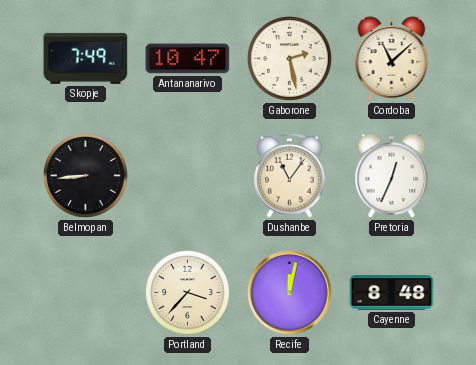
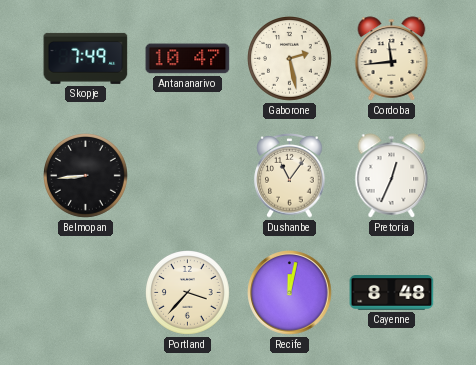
Cordoba: 11:08 -> 11:44
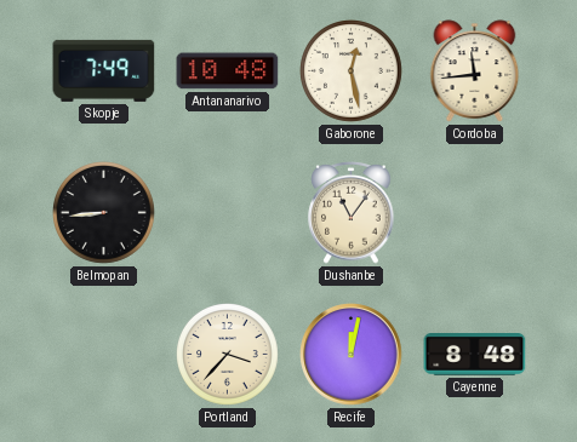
Antananarivo: 10:47 -> 10:48
Gaborone: 2:28 -> 12:28
Pretoria: 12:34 -> none
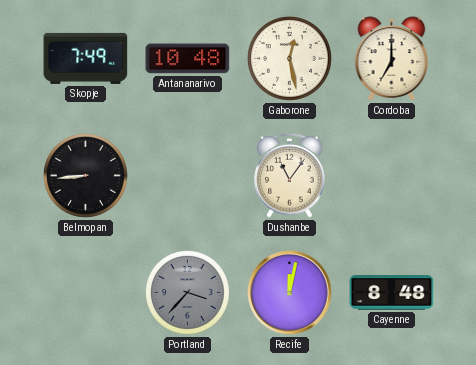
Cordoba: 11:44 -> 7:00
Portland dial: cream -> grey
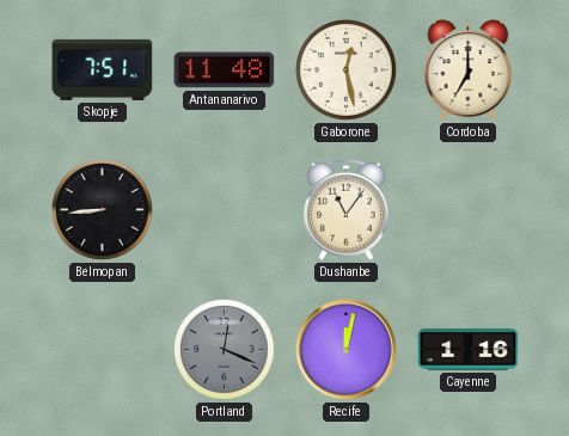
Skopje: 7:49 -> 7:51
Antananarivo: 10:48 -> 11:48
Portland: 3:37 -> 12:19
Cayenne: 8:48 -> 1:16
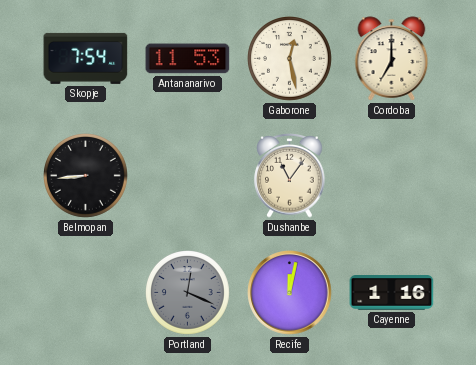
Skopje: 7:51 -> 7:54
Antananarivo: 11:48 -> 11:53
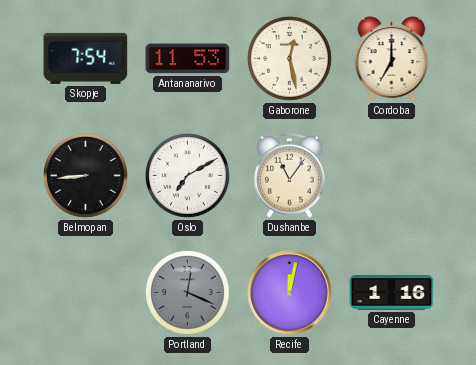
Oslo: none -> 7:10
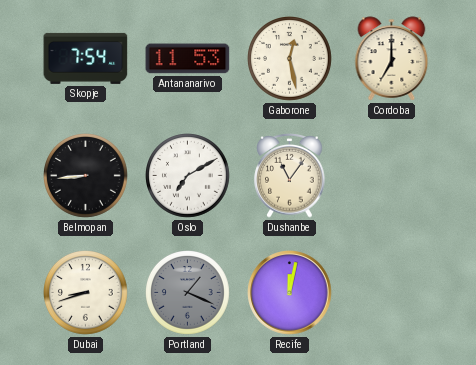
Dubai: none -> 8:42
Portland: 12:19 -> 1:19
Cayenne: 1:16 -> none
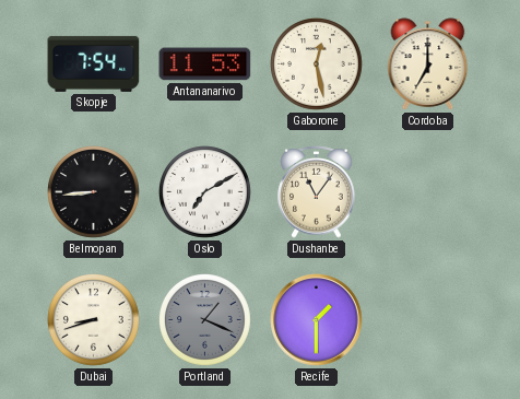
Recife: 12:02 -> 1:30
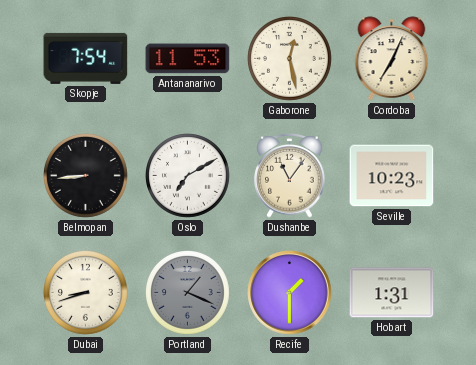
Cordoba: 7:00 -> 7:04
Seville: none -> 10:23
Hobart: none -> 1:31
